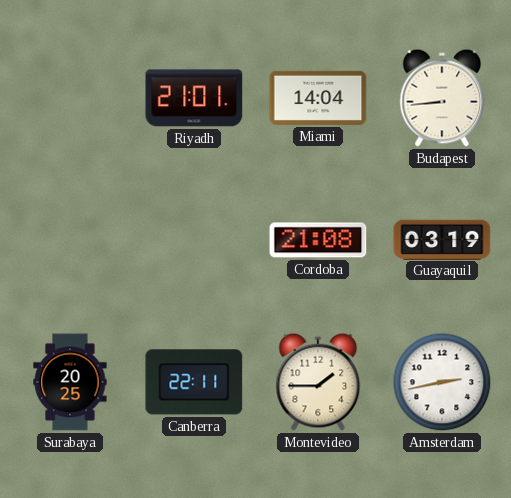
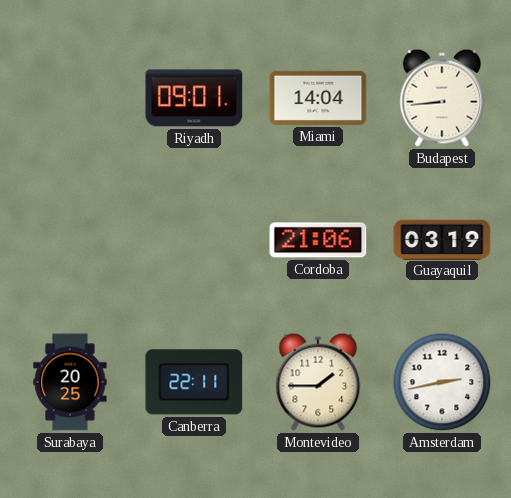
Riyadh: 21:01 -> 09:01
Cordoba: 21:08 -> 21:06
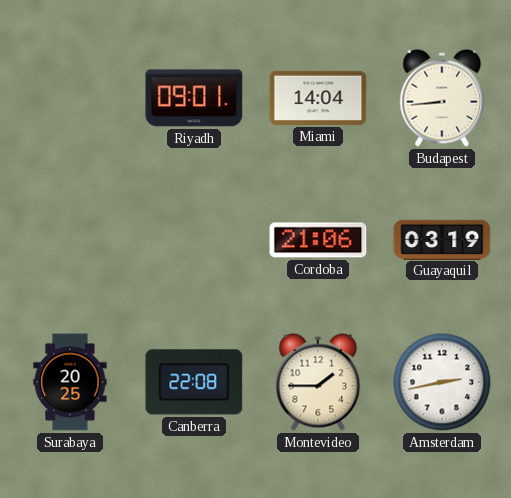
Canberra: 22:11 -> 22:08
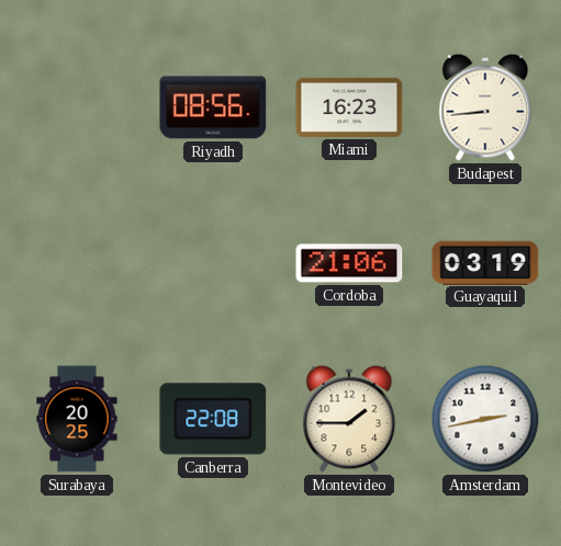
Riyadh: 09:01 -> 08:56
Miami: 14:04 -> 16:23
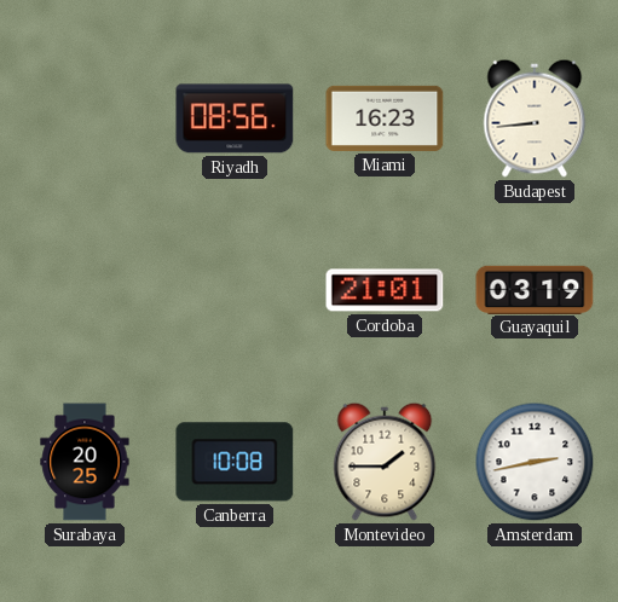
Cordoba: 21:06 -> 21:01
Canberra: 22:08 -> 10:08
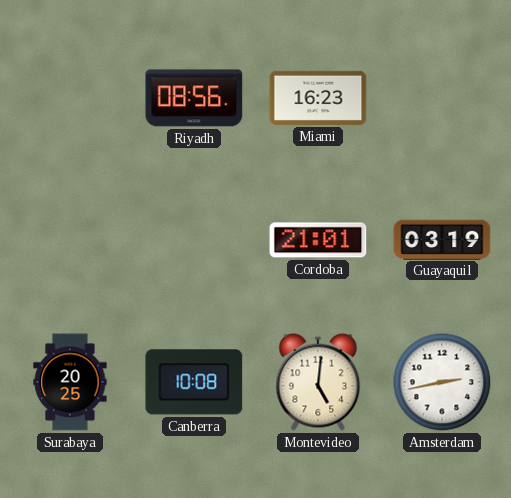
Budapest: 8:44 -> none
Montevideo: 1:45 -> 5:01
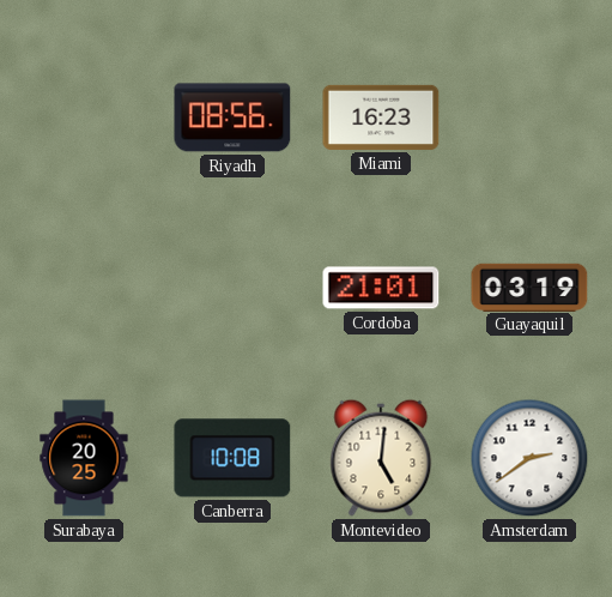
Amsterdam: 2:43 -> 2:39
